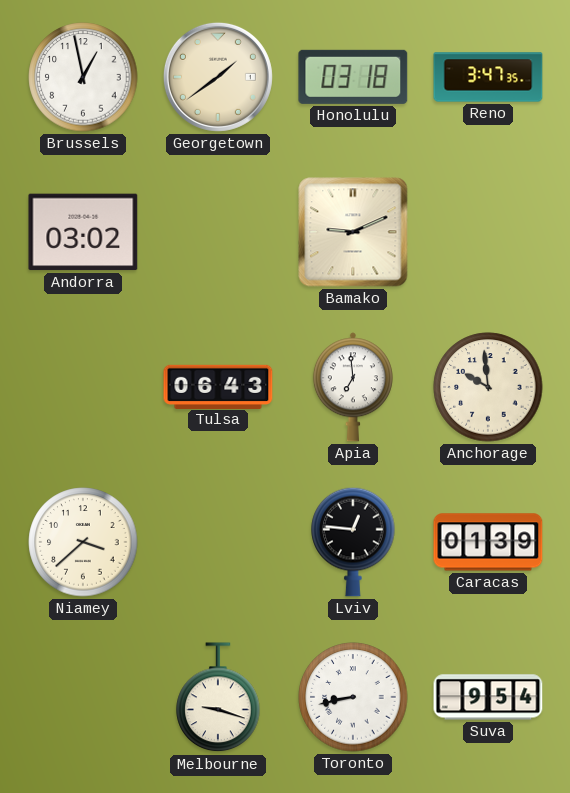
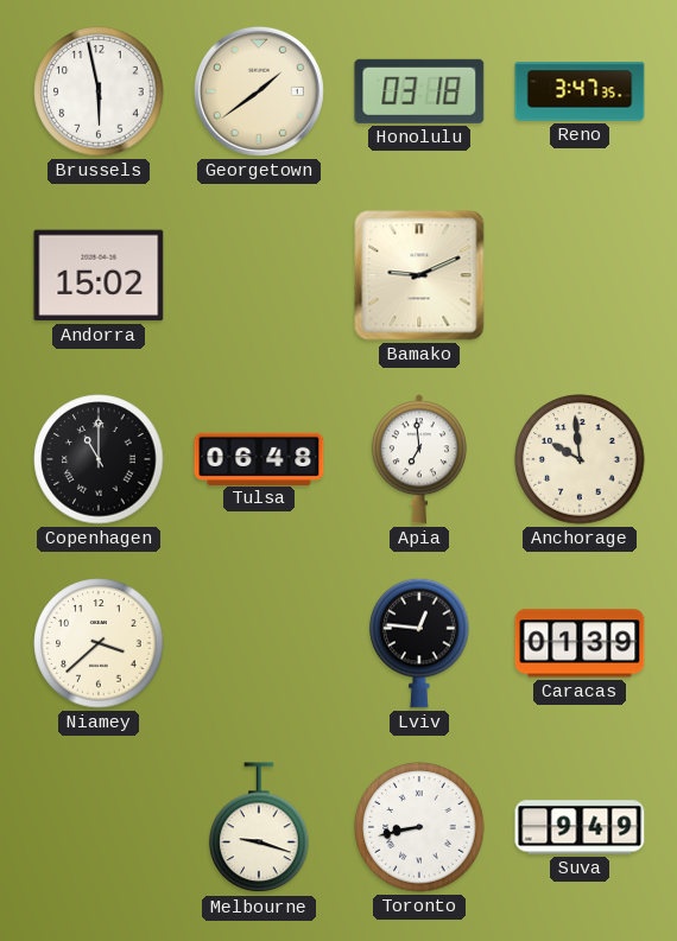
Brussels: 12:58 -> 5:58
Andorra: 03:02 -> 15:02
Copenhagen: none -> 11:00
Tulsa: 06:43 -> 06:48
Suva: 9:54 -> 9:49
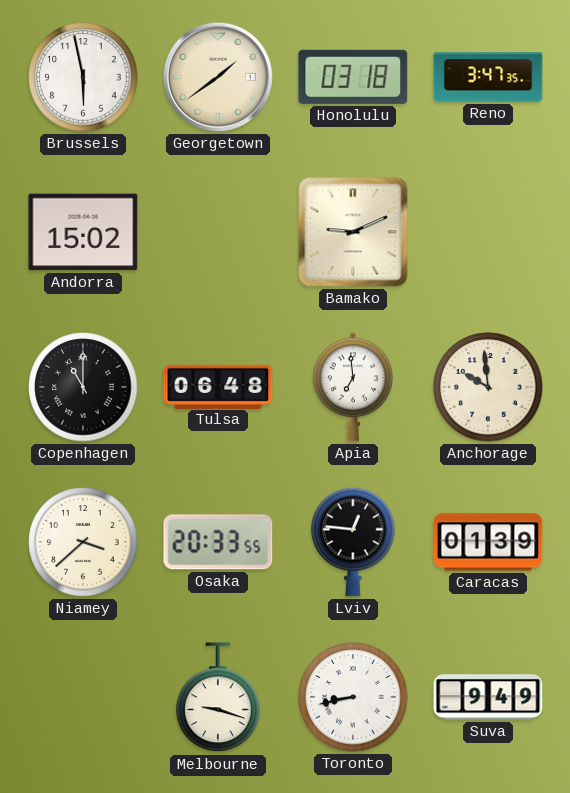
Osaka: none -> 20:33
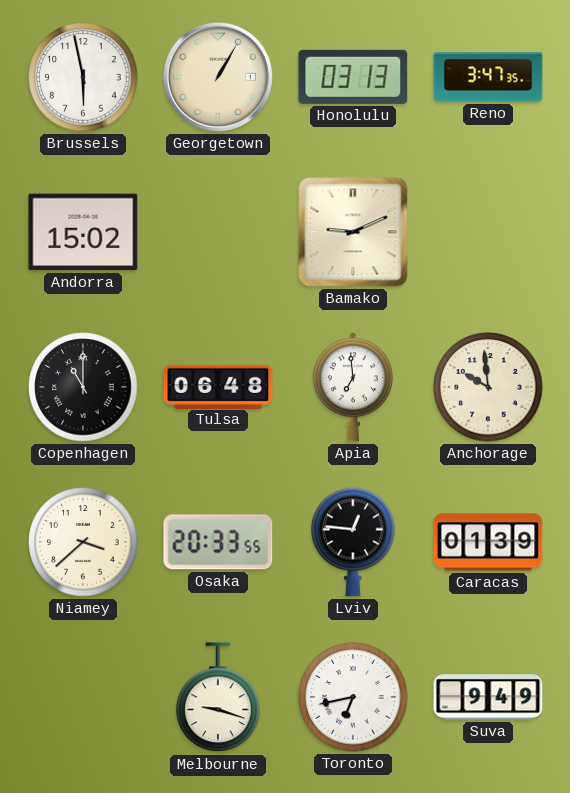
Georgetown: 1:39 -> 1:05
Honolulu: 03:18 -> 03:13
Toronto: 8:43 -> 6:43
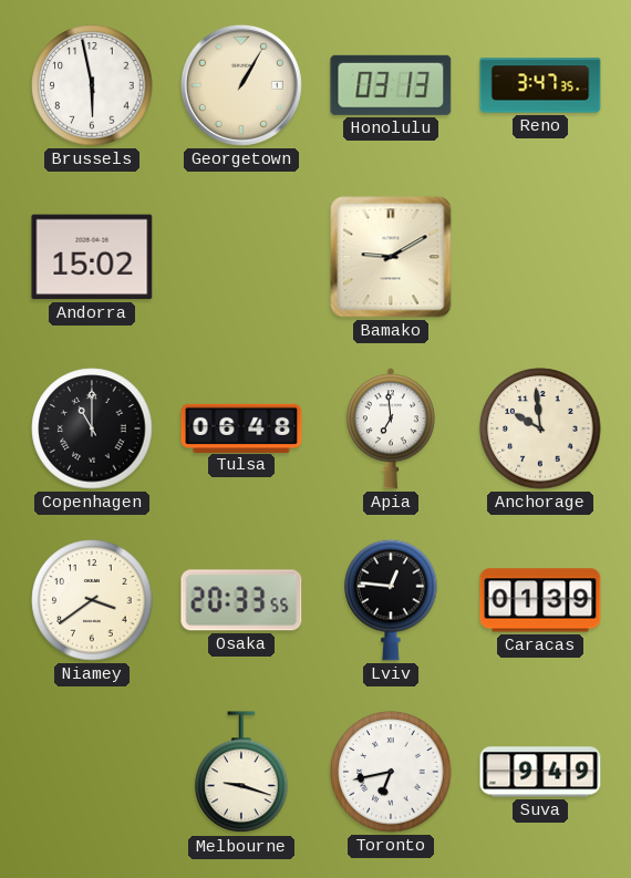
Bamako: 9:11 -> 9:10
Niamey: 3:38 -> 3:39
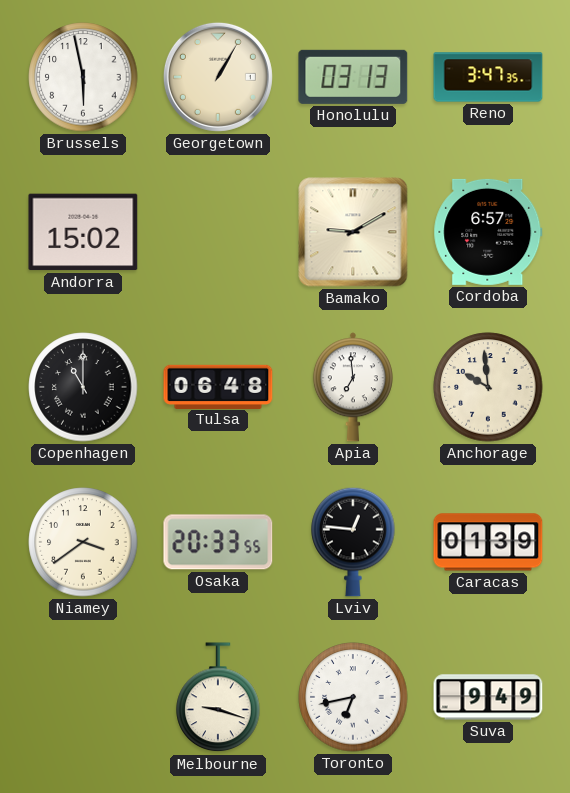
Cordoba: none -> 6:57
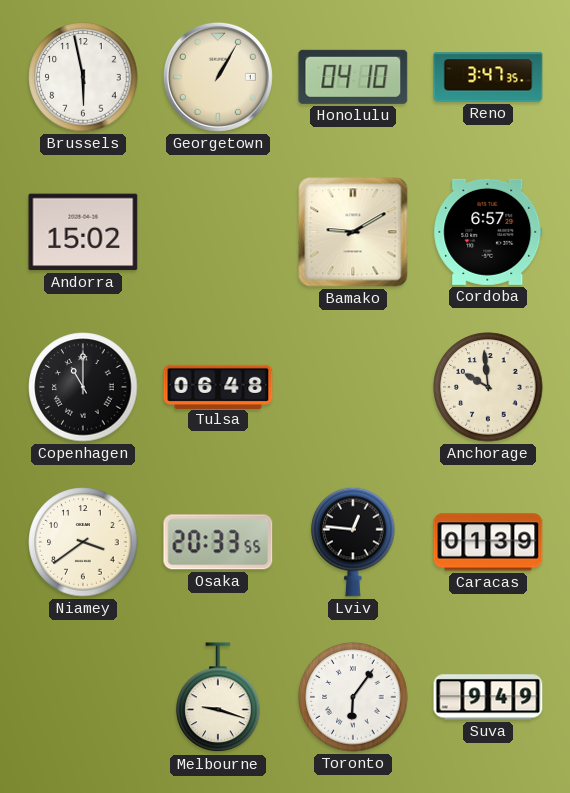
Honolulu: 03:13 -> 04:10
Apia: 6:59 -> none
Toronto: 6:43 -> 6:06
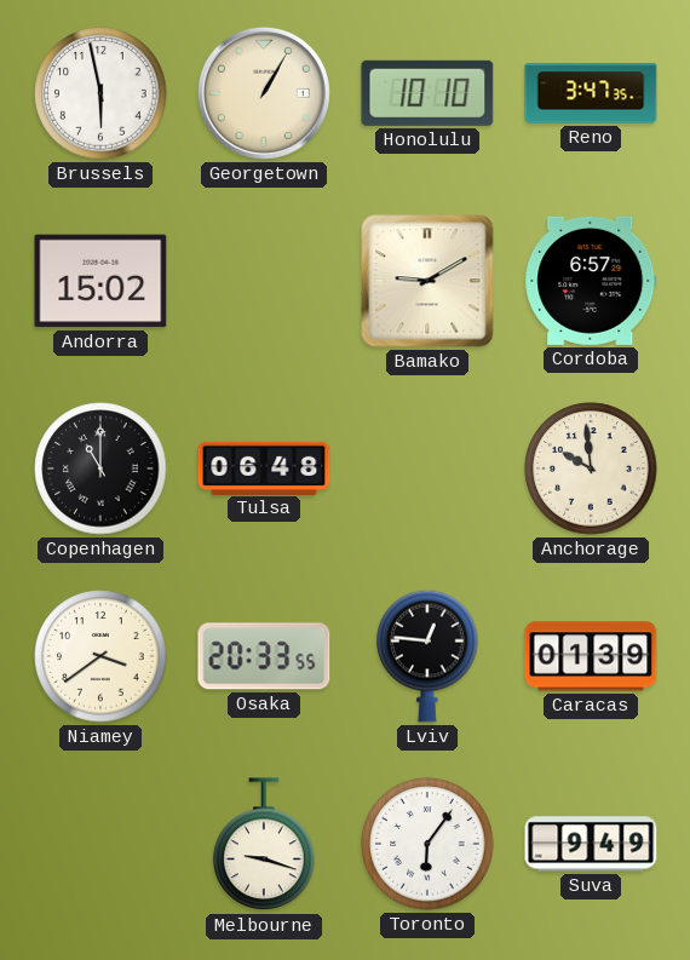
Honolulu: 04:10 -> 10:10
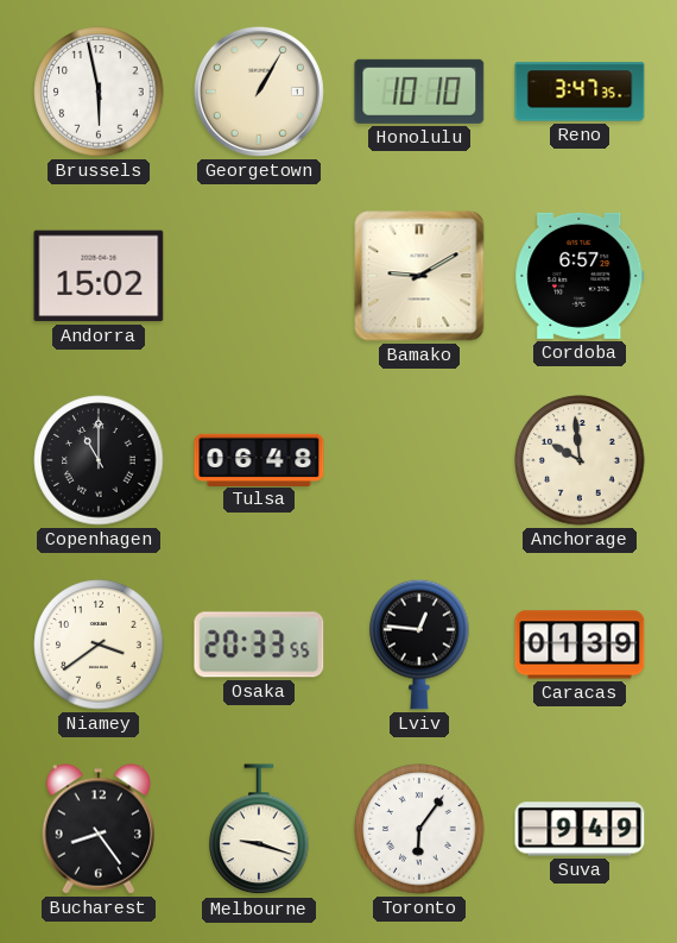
Bucharest: none -> 8:24
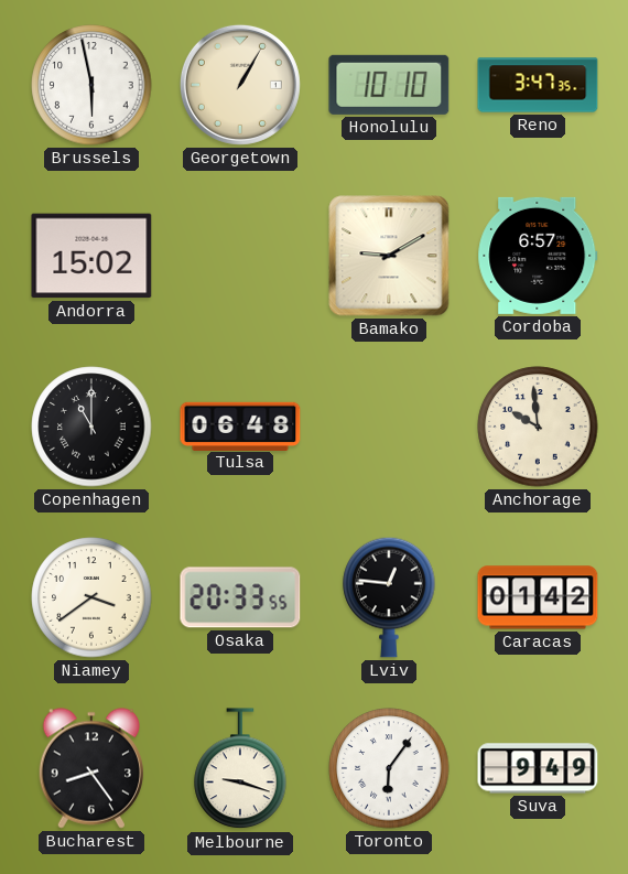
Caracas: 01:39 -> 01:42
